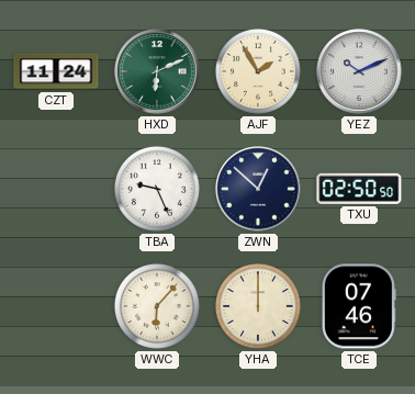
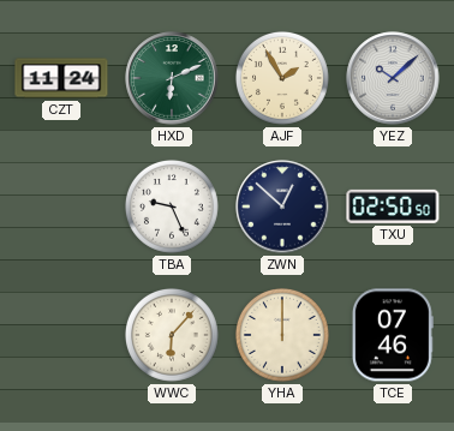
YEZ: 10:11 -> 10:08
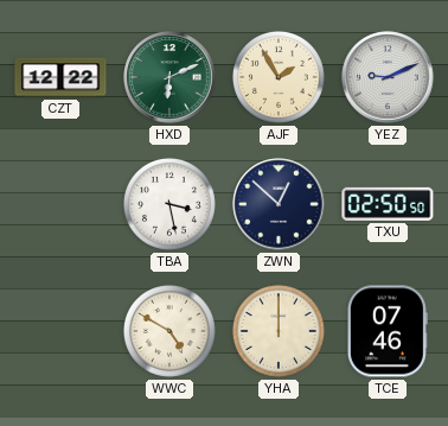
CZT: 11:24 -> 12:22
YEZ: 10:08 -> 9:11
TBA: 9:26 -> 3:28
WWC: 6:07 -> 4:50
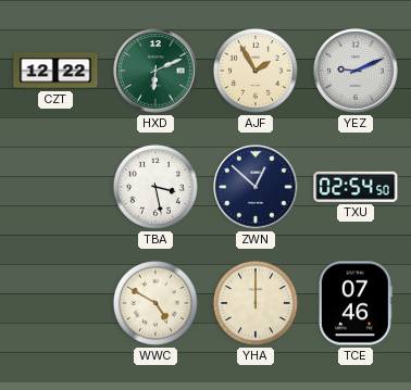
TXU: 02:50 -> 02:54
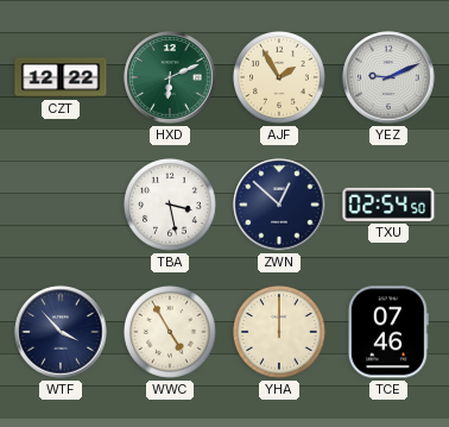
WTF: none -> 3:53
WWC: 4:50 -> 4:55
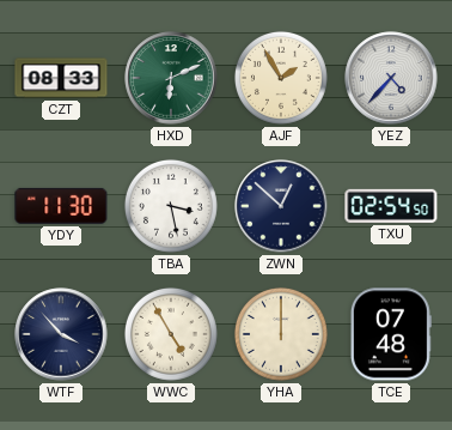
CZT: 12:22 -> 08:33
YEZ: 9:11 -> 4:37
YDY: none -> 11:30
TCE: 07:46 -> 07:48
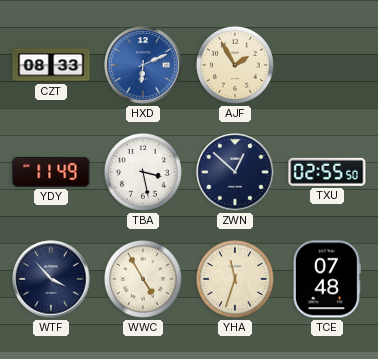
HXD dial: green -> blue
YEZ: 4:37 -> none
YDY: 11:30 -> 11:49
TXU: 02:54 -> 02:55
YHA: 12:00 -> 11:33
